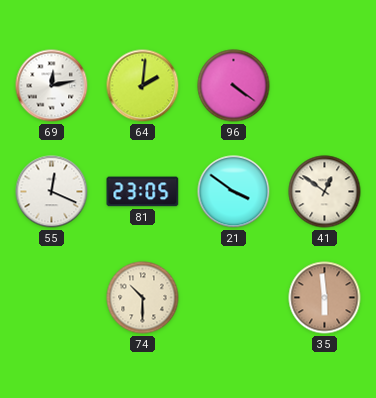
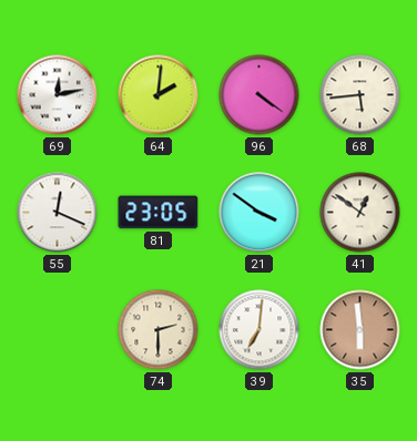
68: none -> 5:44
74: 10:30 -> 2:30
39: none -> 7:01
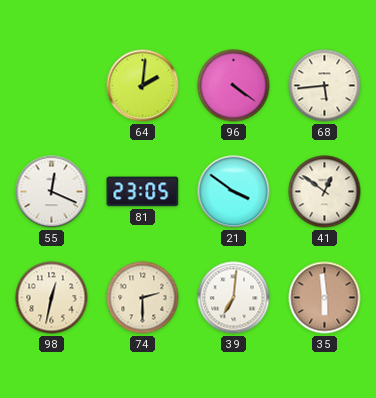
69: 12:13 -> none
98: none -> 12:32
